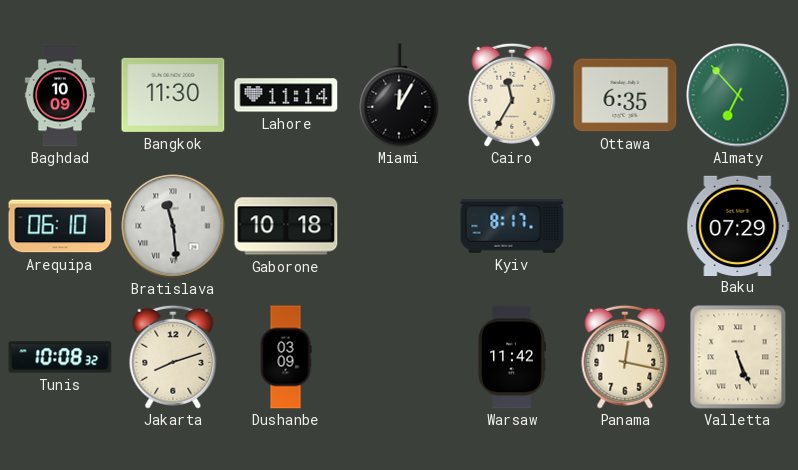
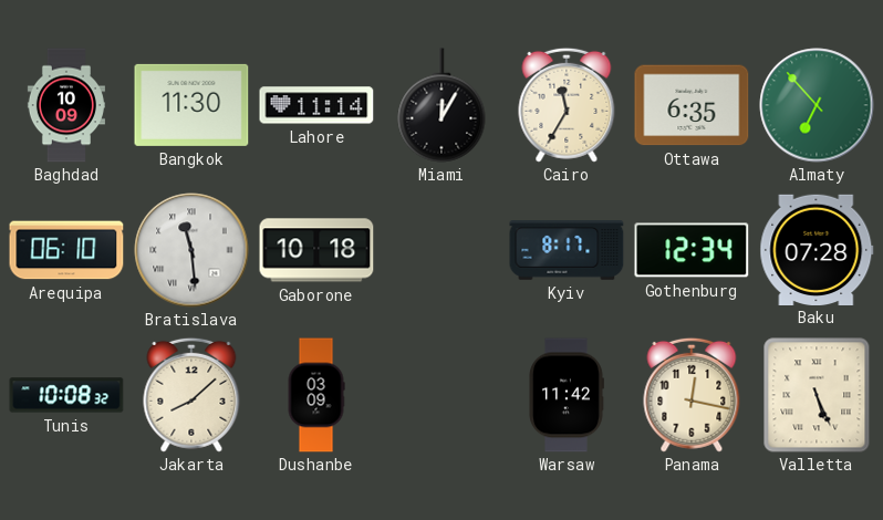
Gothenburg: none -> 12:34
Baku: 07:29 -> 07:28
Jakarta: 8:12 -> 8:08
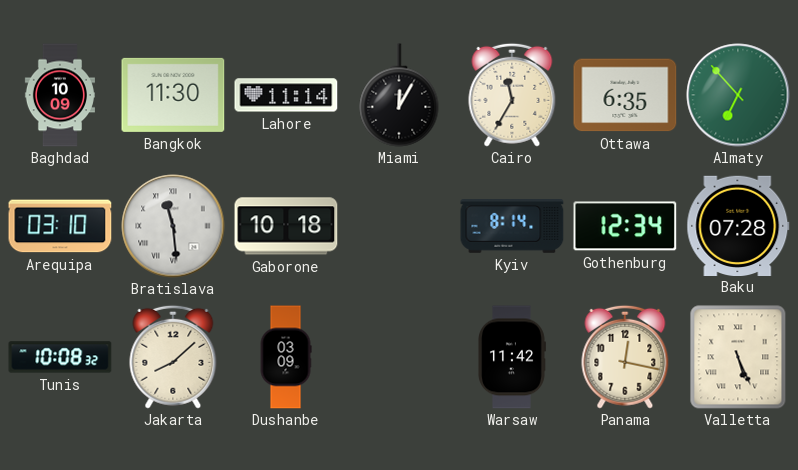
Arequipa: 06:10 -> 03:10
Kyiv: 8:17 -> 8:14
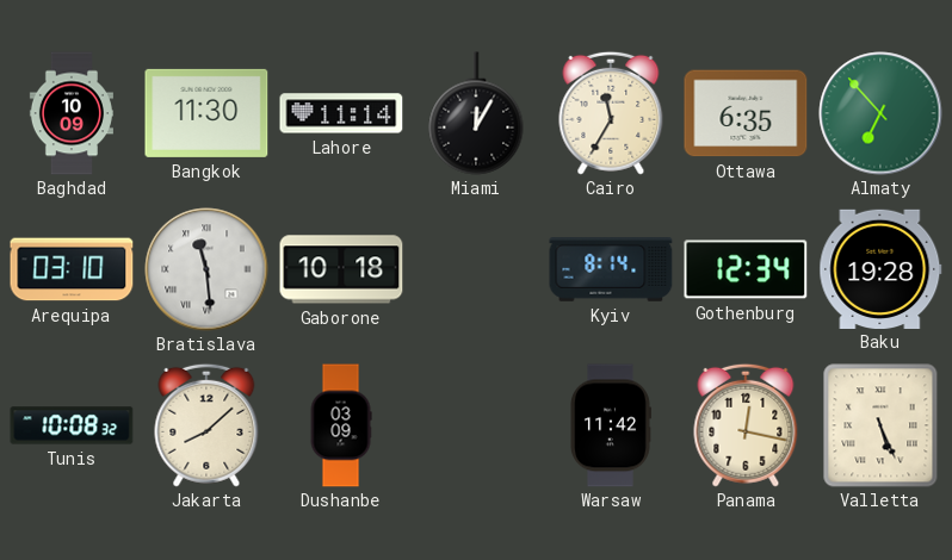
Baku: 07:28 -> 19:28
